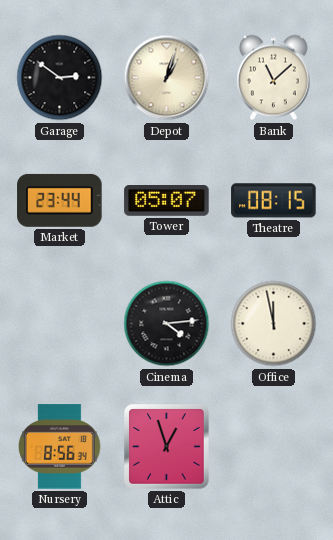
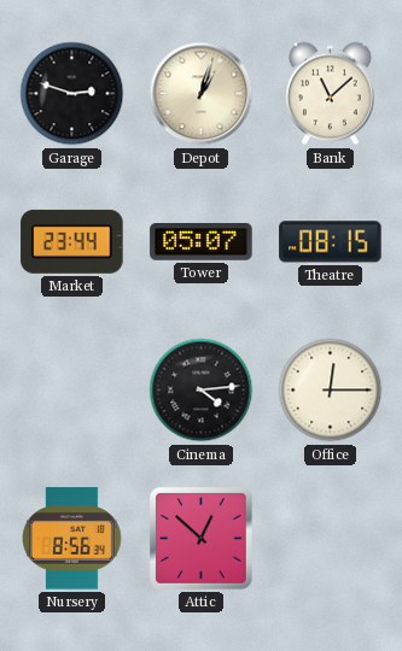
Garage: 2:51 -> 2:48
Office: 11:58 -> 12:15
Attic: 12:57 -> 12:52
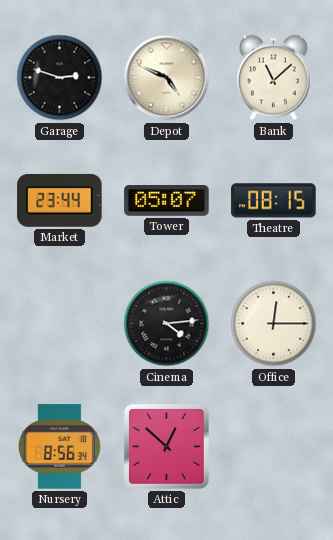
Depot: 1:03 -> 4:49
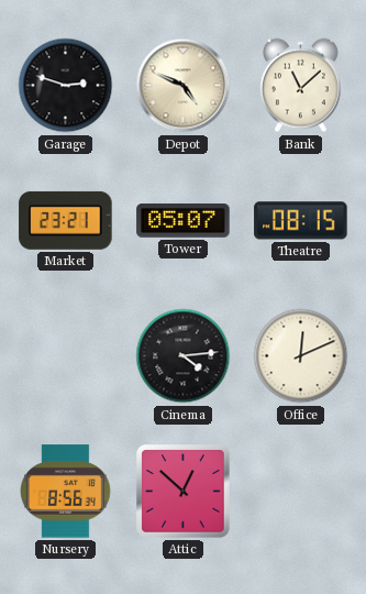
Market: 23:44 -> 23:21
Office: 12:15 -> 12:11
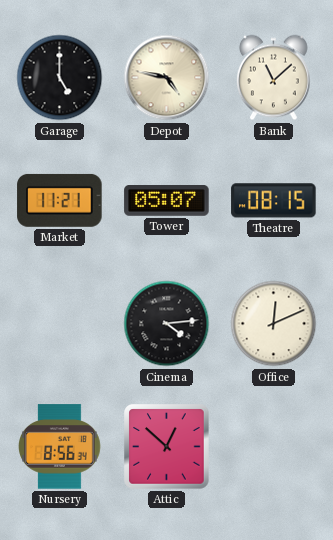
Garage: 2:48 -> 5:00
Depot: 4:49 -> 4:47
Market: 23:21 -> 11:21
